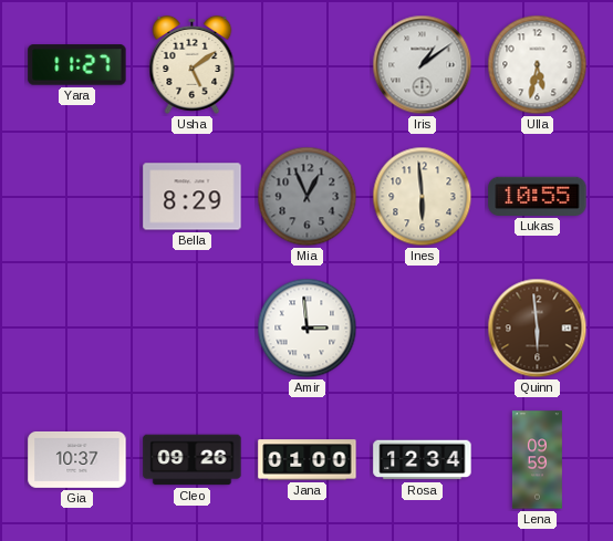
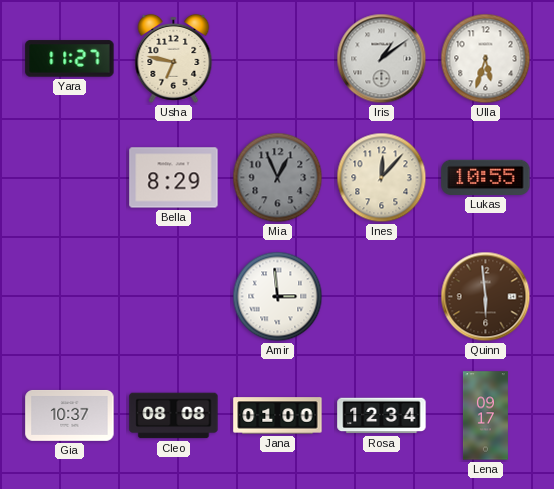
Usha: 5:09 -> 6:47
Ulla: 5:32 -> 5:33
Ines: 5:59 -> 12:07
Cleo: 09:26 -> 08:08
Lena: 09:59 -> 09:17
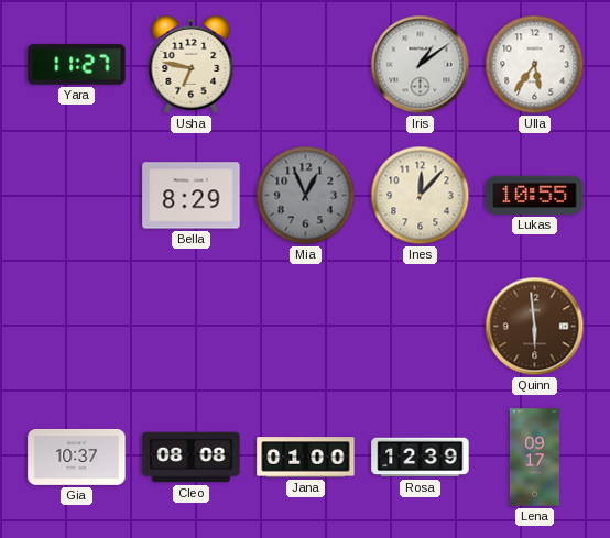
Ulla: 5:33 -> 5:36
Amir: 2:59 -> none
Rosa: 12:34 -> 12:39
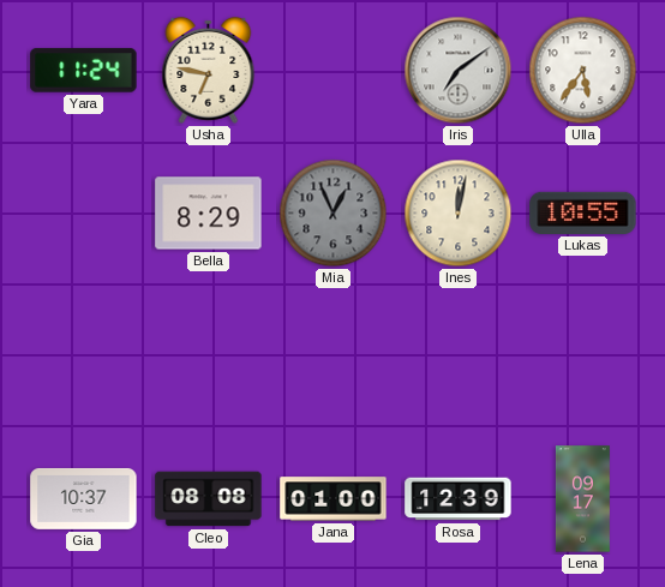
Yara: 11:27 -> 11:24
Iris: 1:09 -> 7:09
Ines: 12:07 -> 12:02
Quinn: 5:59 -> none
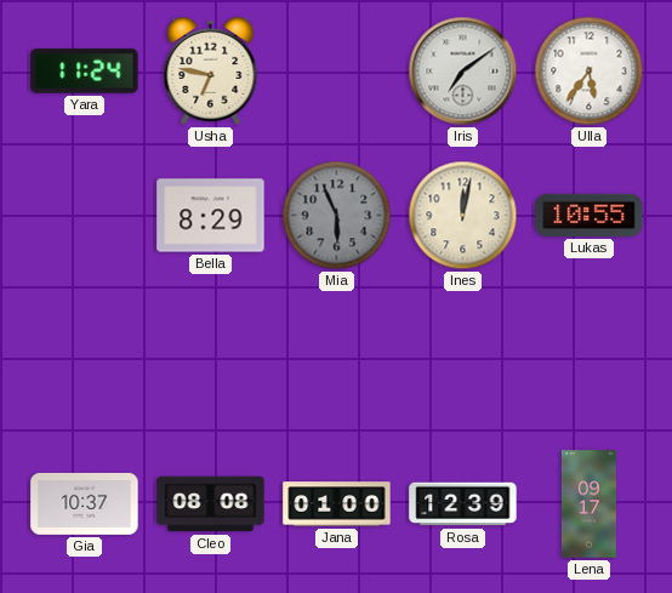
Mia: 12:56 -> 5:56
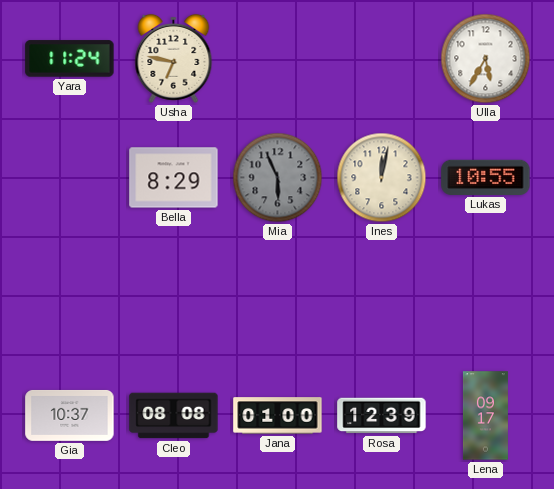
Iris: 7:09 -> none
Ulla: 5:36 -> 5:35
